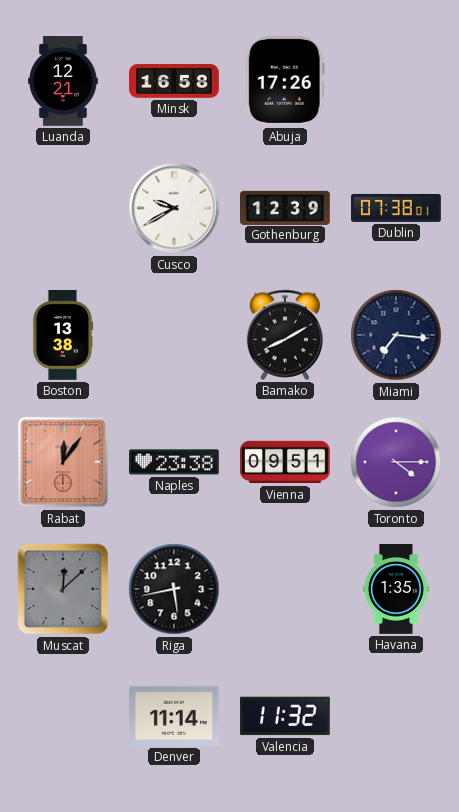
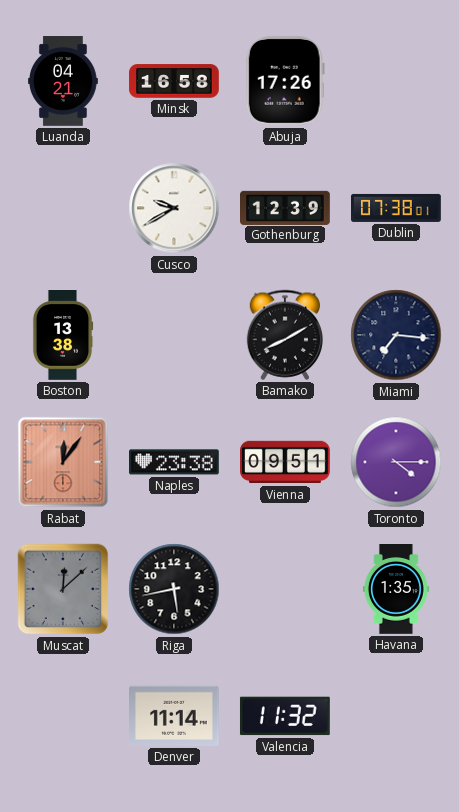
Luanda: 12:21 -> 04:21
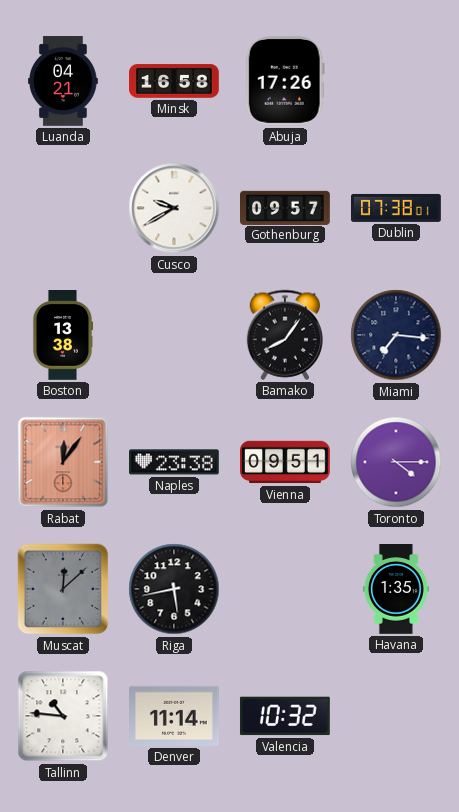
Gothenburg: 12:39 -> 09:57
Bamako: 8:10 -> 8:06
Tallinn: none -> 10:46
Valencia: 11:32 -> 10:32
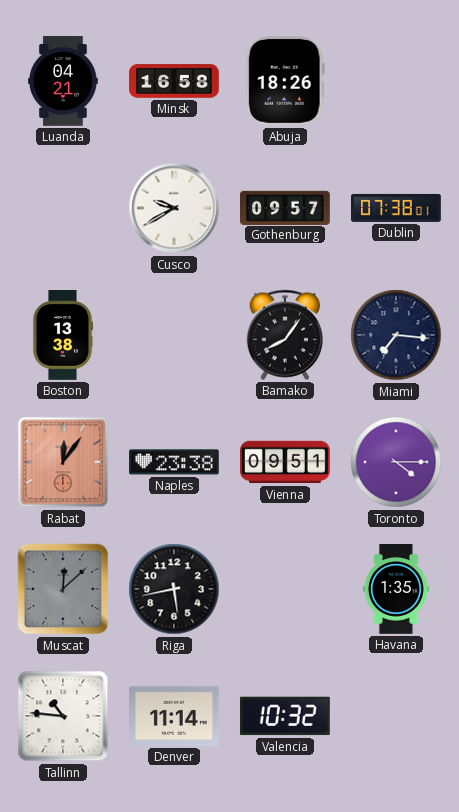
Abuja: 17:26 -> 18:26
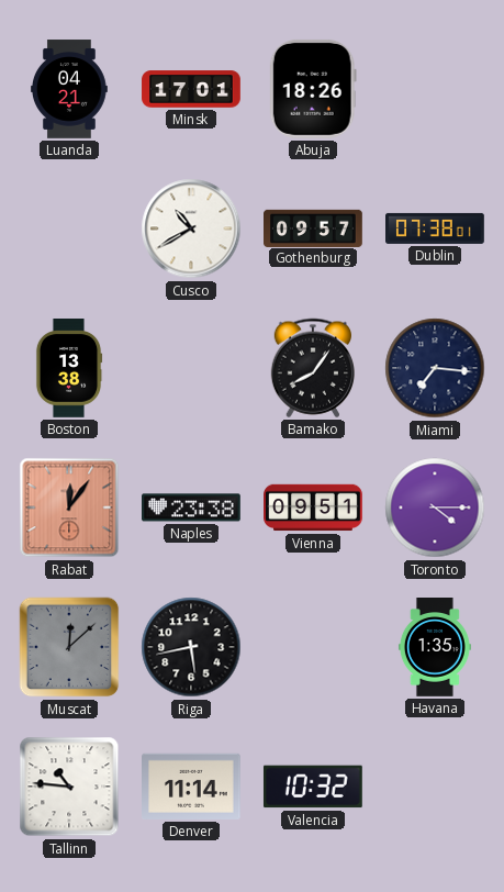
Minsk: 16:58 -> 17:01
Cusco: 9:40 -> 10:40
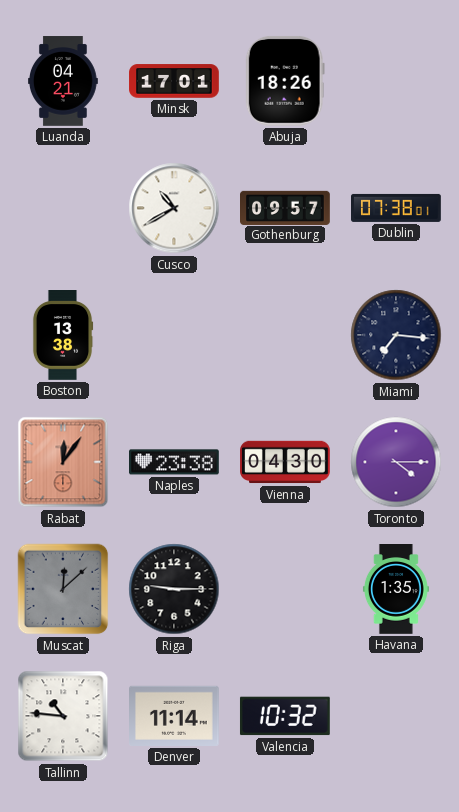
Bamako: 8:06 -> none
Vienna: 09:51 -> 04:30
Riga: 5:43 -> 9:15
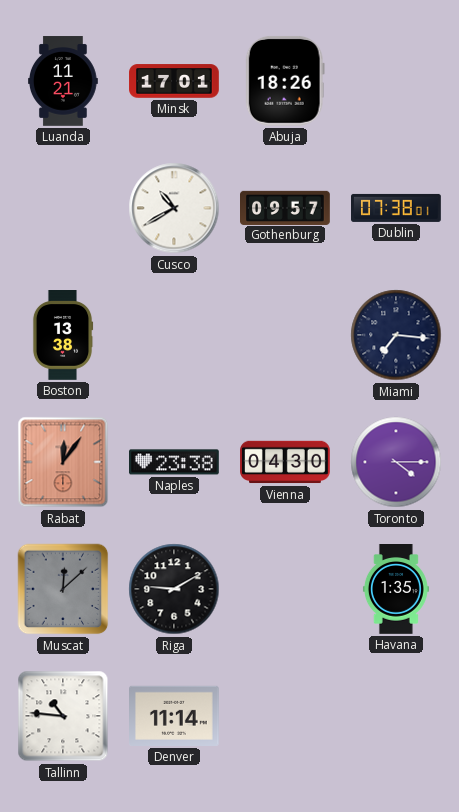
Luanda: 04:21 -> 11:21
Riga: 9:15 -> 9:10
Valencia: 10:32 -> none
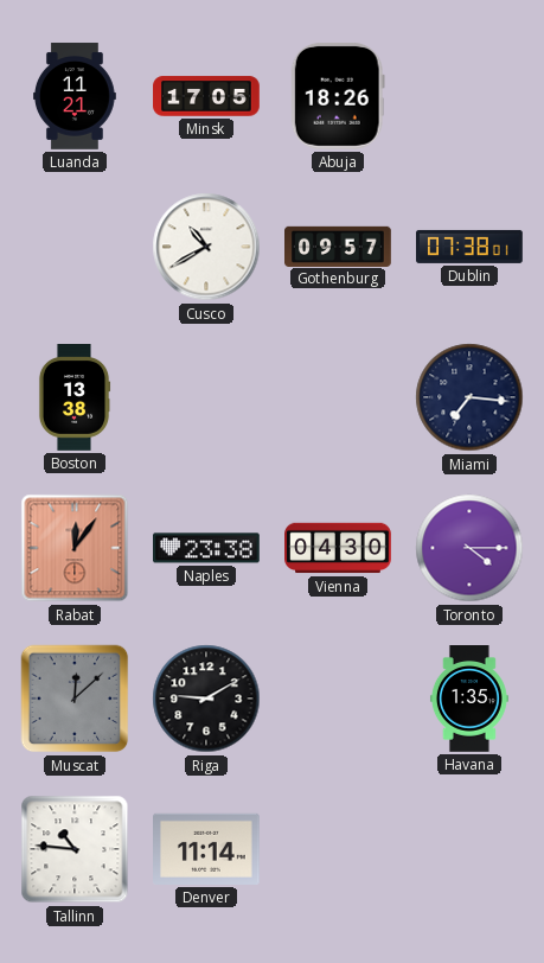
Minsk: 17:01 -> 17:05
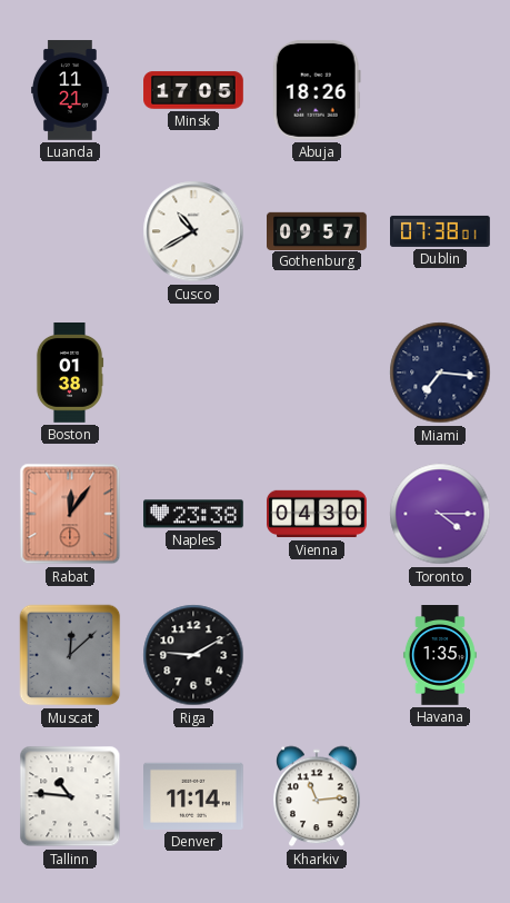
Boston: 13:38 -> 01:38
Kharkiv: none -> 11:14
